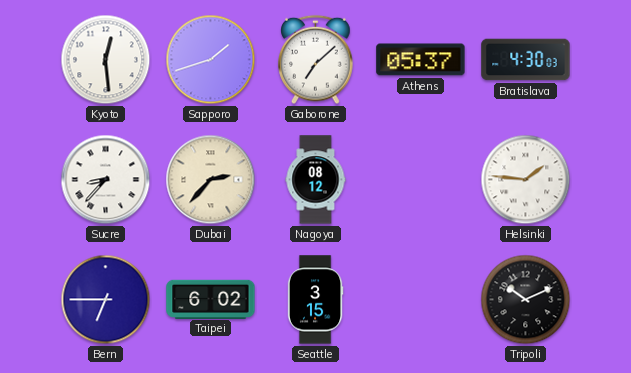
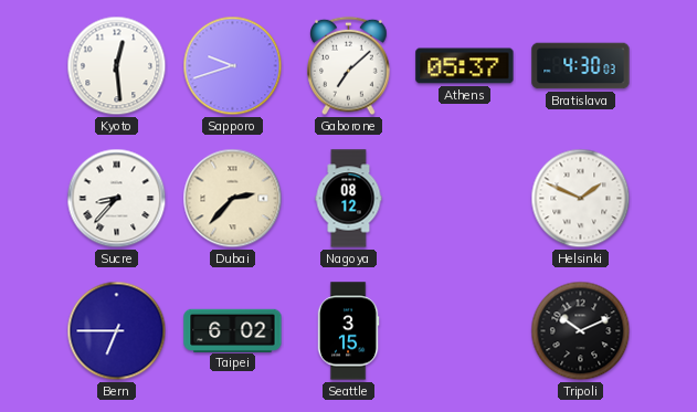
Sapporo: 1:42 -> 9:42
Helsinki: 1:46 -> 1:49
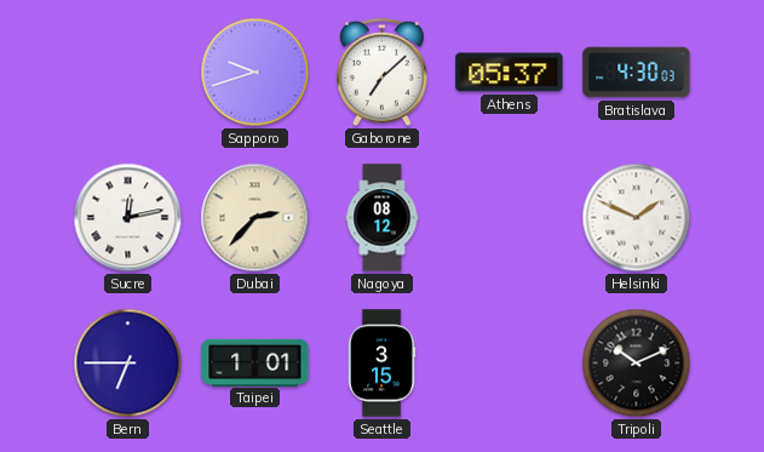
Kyoto: 12:29 -> none
Sucre: 8:37 -> 12:13
Taipei: 6:02 -> 1:01
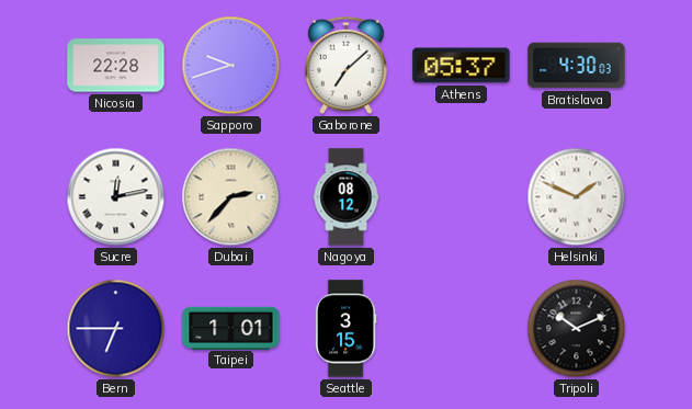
Nicosia: none -> 22:28
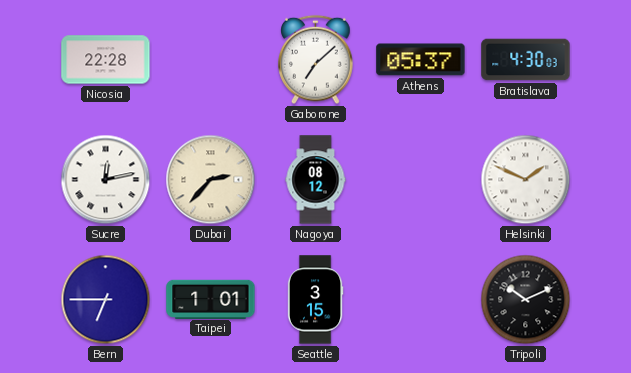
Sapporo: 9:42 -> none
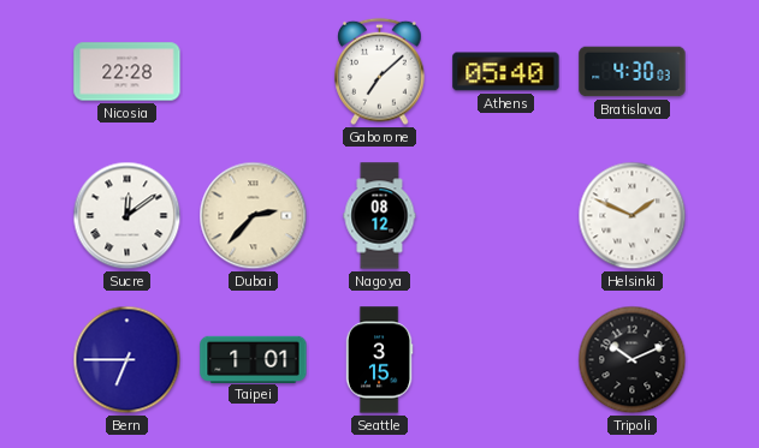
Athens: 05:37 -> 05:40
Sucre: 12:13 -> 12:09
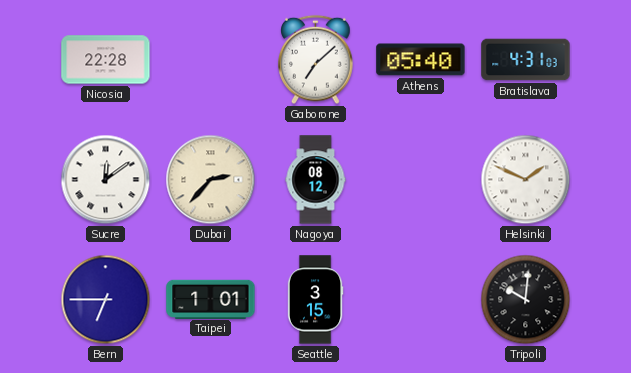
Bratislava: 4:30 -> 4:31
Tripoli: 10:11 -> 10:01
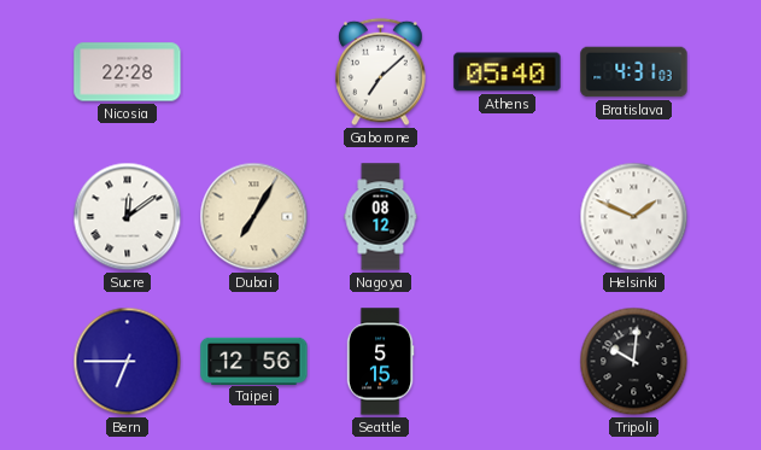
Dubai: 2:37 -> 7:05
Taipei: 1:01 -> 12:56
Seattle: 3:15 -> 5:15
